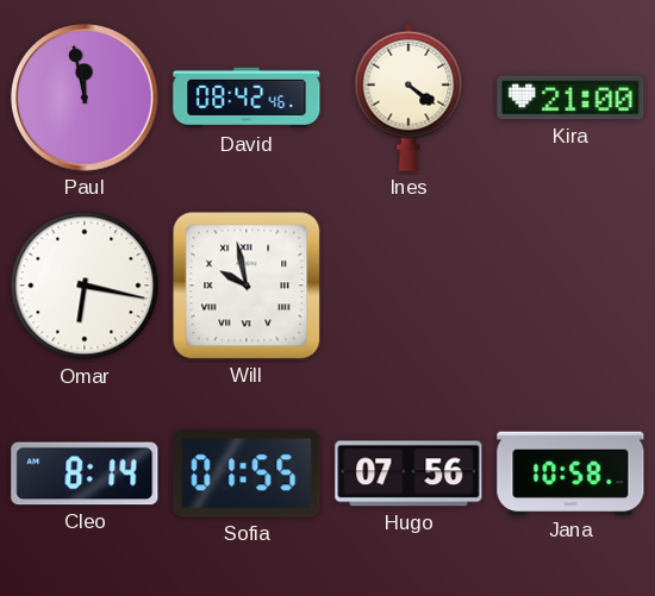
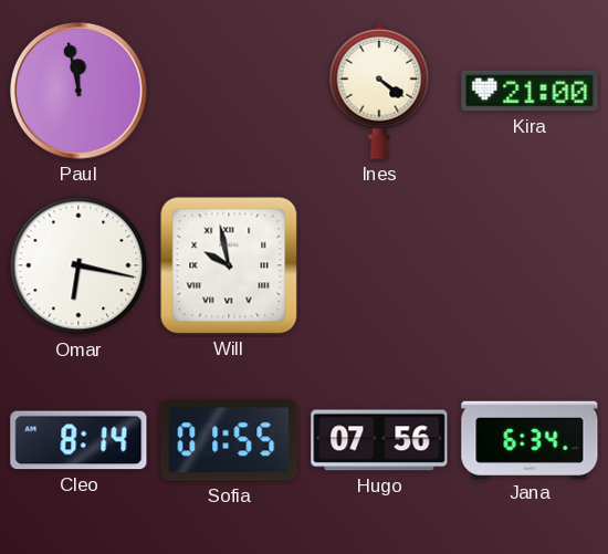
David: 08:42 -> none
Jana: 10:58 -> 6:34
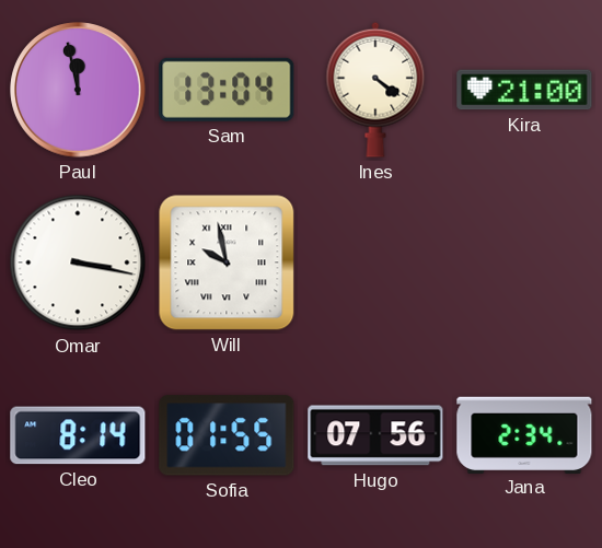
Sam: none -> 13:04
Omar: 6:17 -> 3:17
Jana: 6:34 -> 2:34
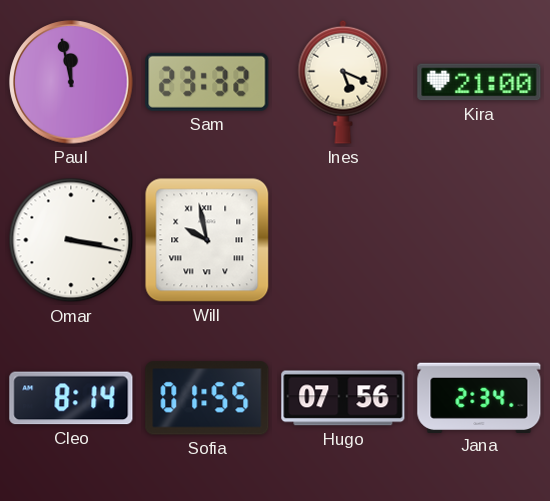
Sam: 13:04 -> 23:32
Ines: 4:21 -> 5:19
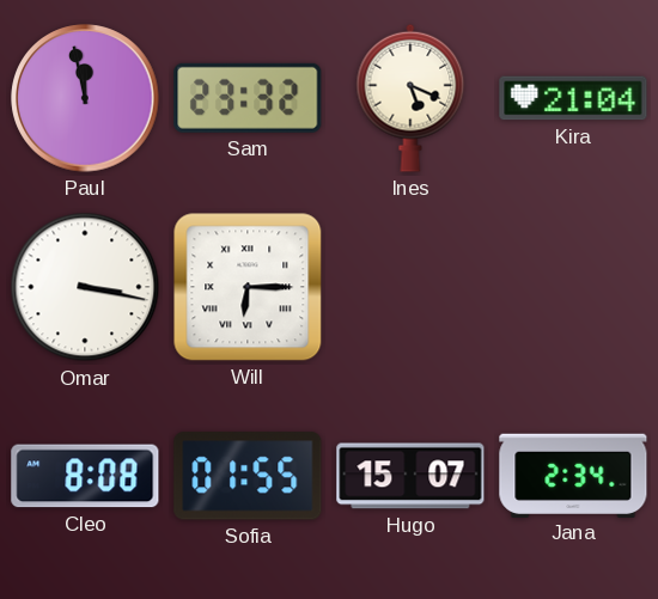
Kira: 21:00 -> 21:04
Will: 9:58 -> 6:15
Cleo: 8:14 -> 8:08
Hugo: 07:56 -> 15:07
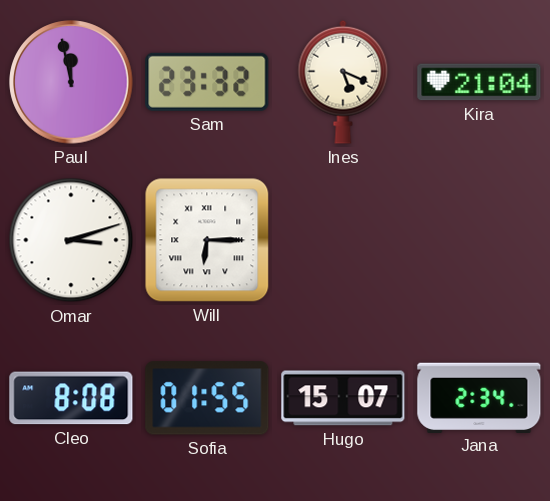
Omar: 3:17 -> 3:12
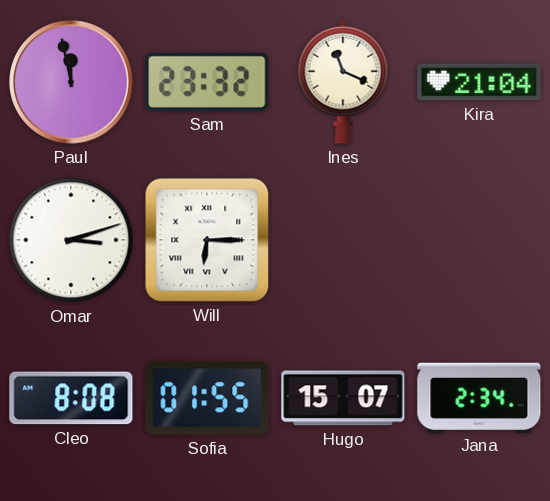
Ines: 5:19 -> 11:19
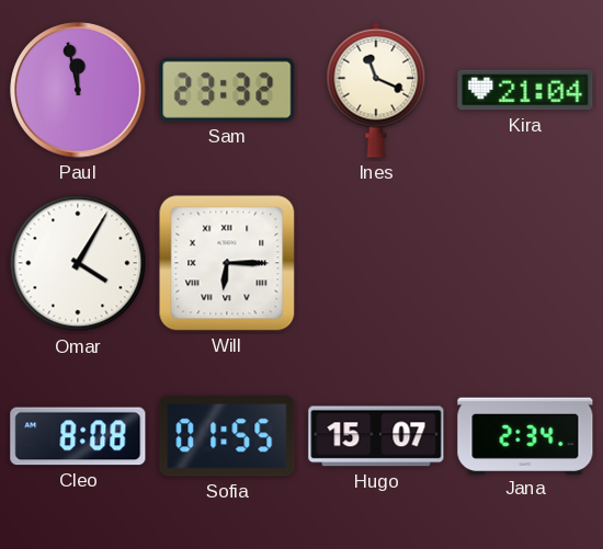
Omar: 3:12 -> 4:05
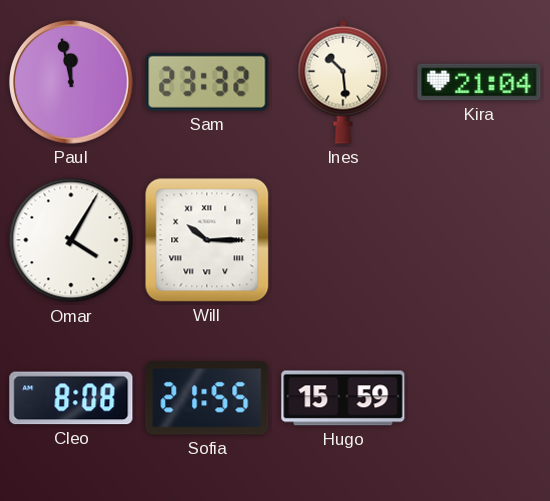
Ines: 11:19 -> 10:29
Will: 6:15 -> 10:15
Sofia: 01:55 -> 21:55
Hugo: 15:07 -> 15:59
Jana: 2:34 -> none
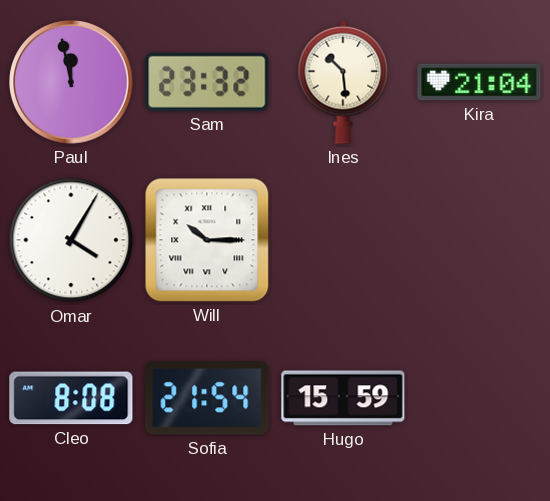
Sofia: 21:55 -> 21:54
